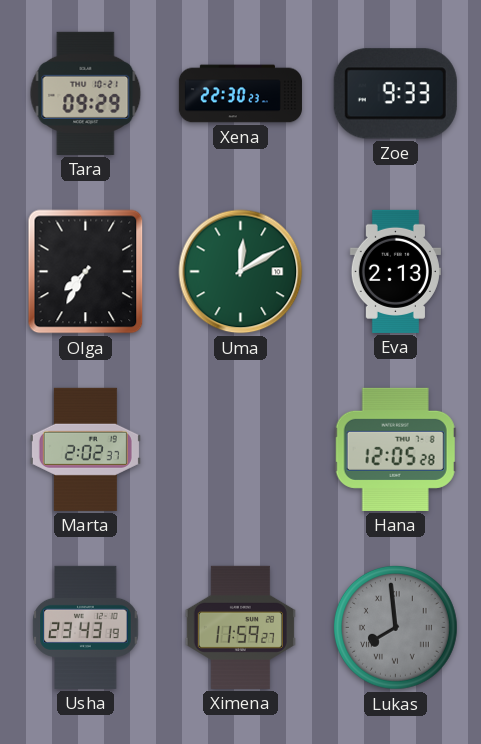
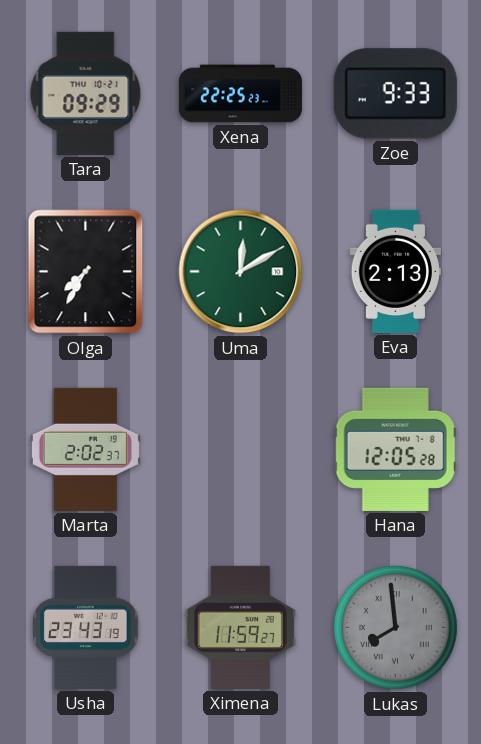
Xena: 22:30 -> 22:25
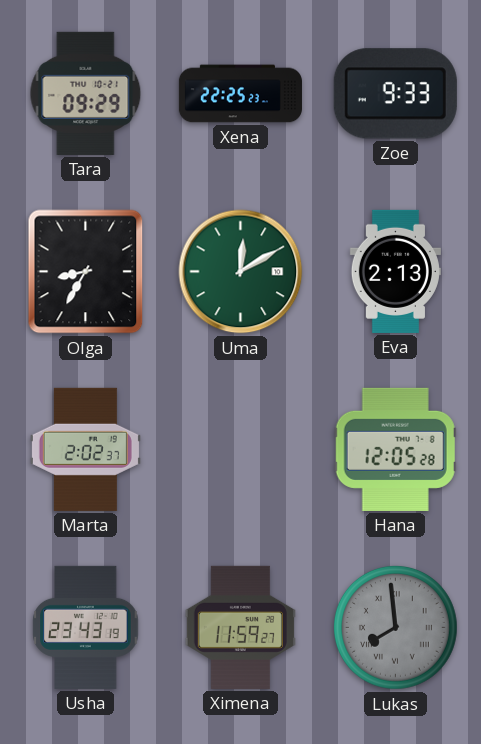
Olga: 7:35 -> 8:35
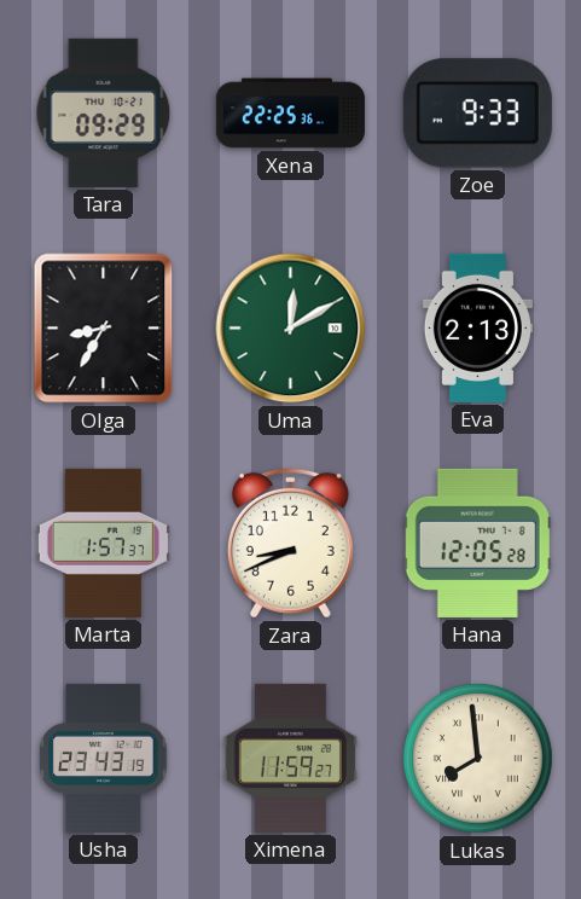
Xena: 22:25:23 -> 22:25:36
Marta: 2:02 -> 1:57
Zara: none -> 8:41
Lukas dial: grey -> cream
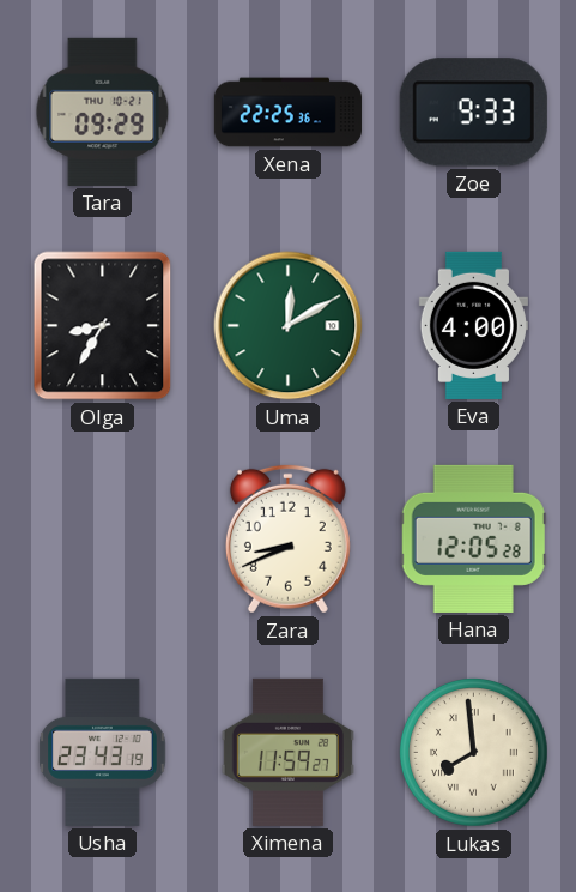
Eva: 2:13 -> 4:00
Marta: 1:57 -> none
